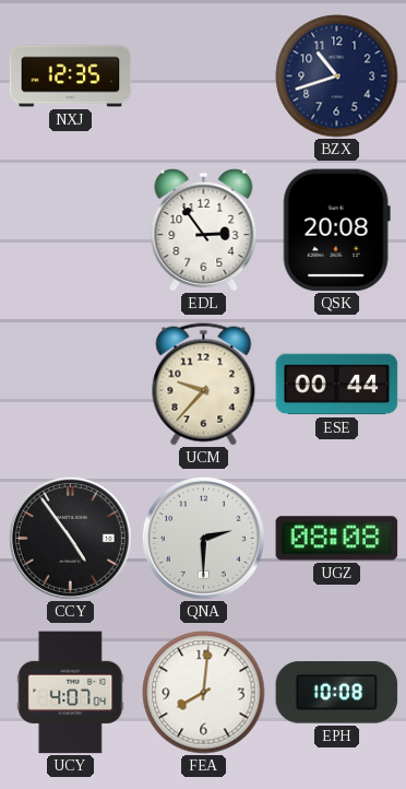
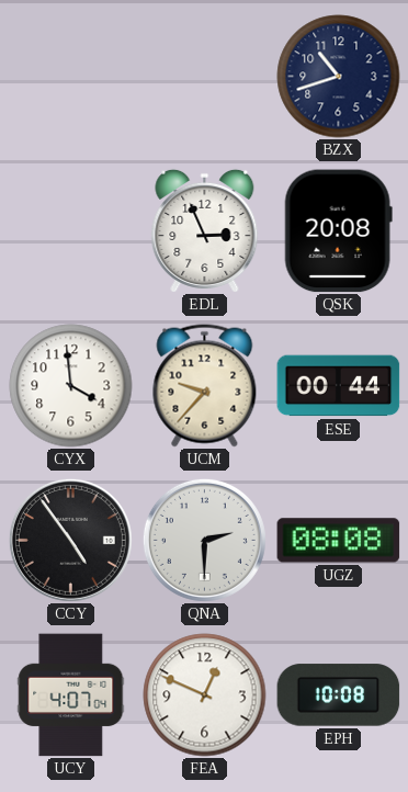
NXJ: 12:35 -> none
EDL: 2:54 -> 2:56
CYX: none -> 3:59
FEA: 8:01 -> 12:49
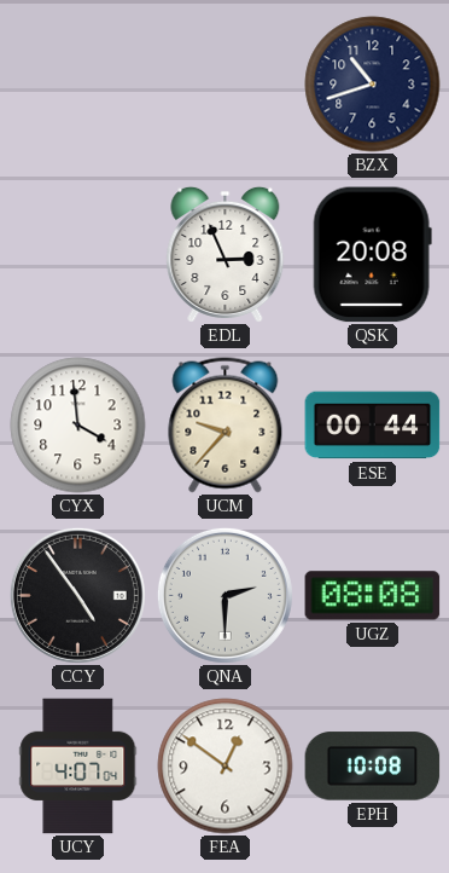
FEA: 12:49 -> 12:51
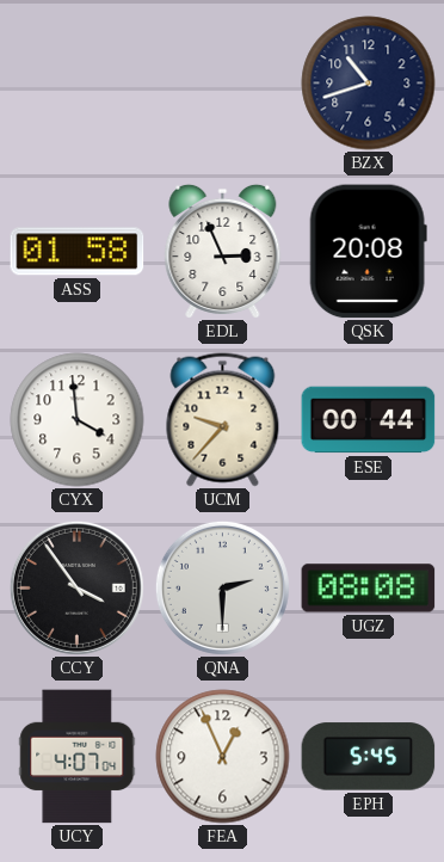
ASS: none -> 01:58
CCY: 4:54 -> 3:54
FEA: 12:51 -> 12:56
EPH: 10:08 -> 5:45
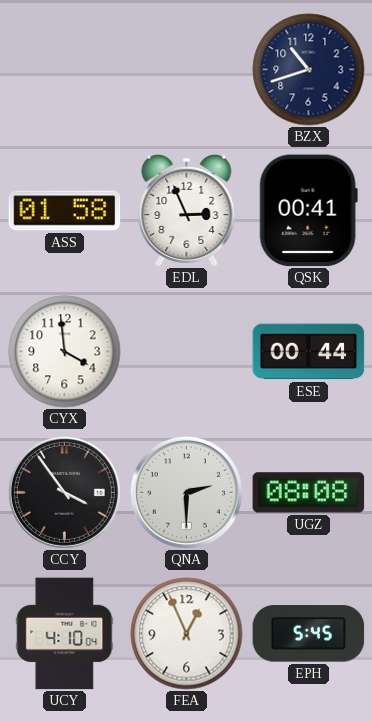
QSK: 20:08 -> 00:41
UCM: 9:37 -> none
UCY: 4:07 -> 4:10
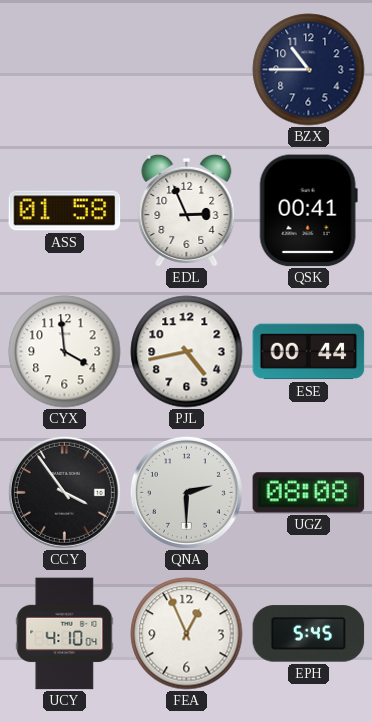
BZX: 10:42 -> 10:45
PJL: none -> 4:43
